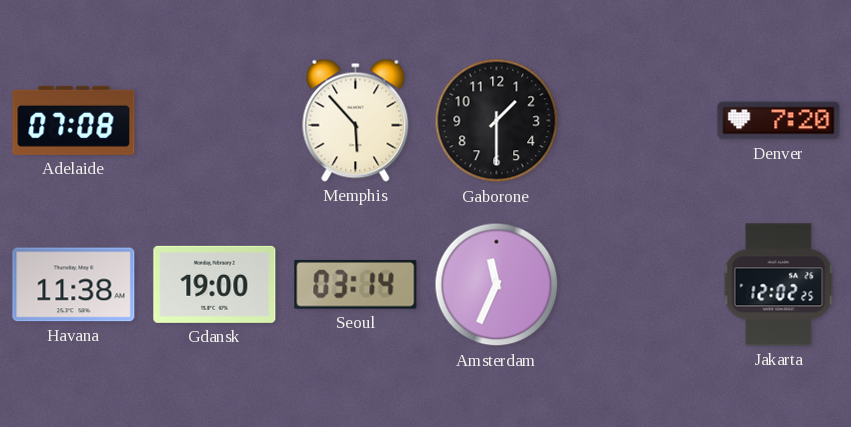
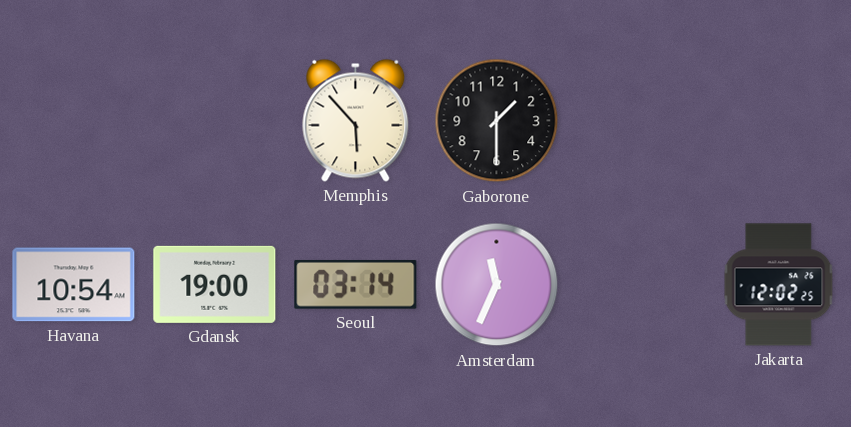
Adelaide: 07:08 -> none
Denver: 7:20 -> none
Havana: 11:38 -> 10:54
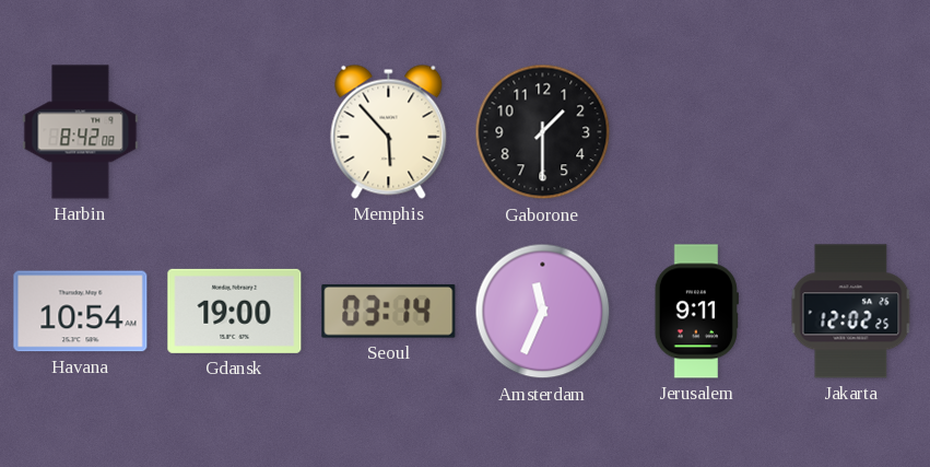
Harbin: none -> 8:42
Jerusalem: none -> 9:11
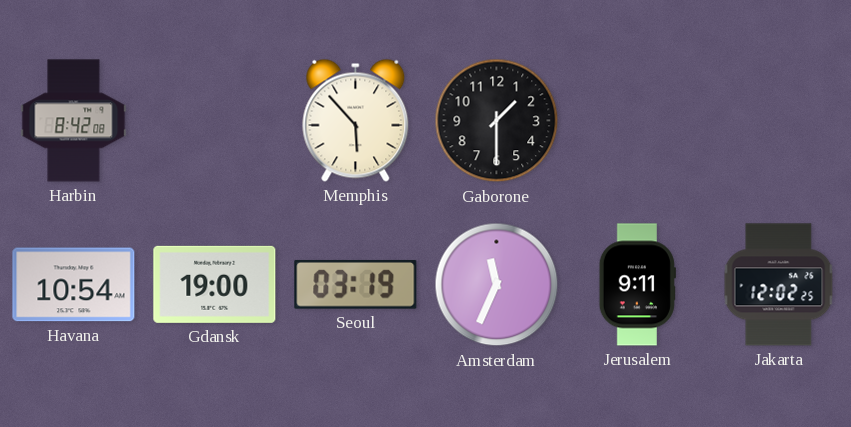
Seoul: 03:14 -> 03:19
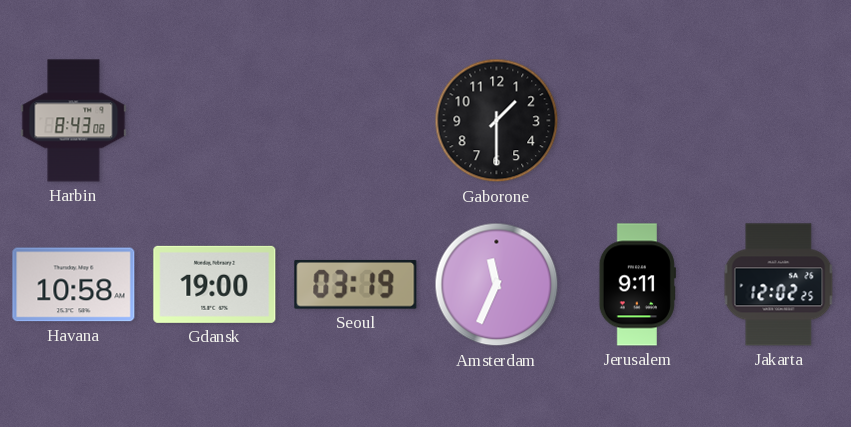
Harbin: 8:42 -> 8:43
Memphis: 5:53 -> none
Havana: 10:54 -> 10:58
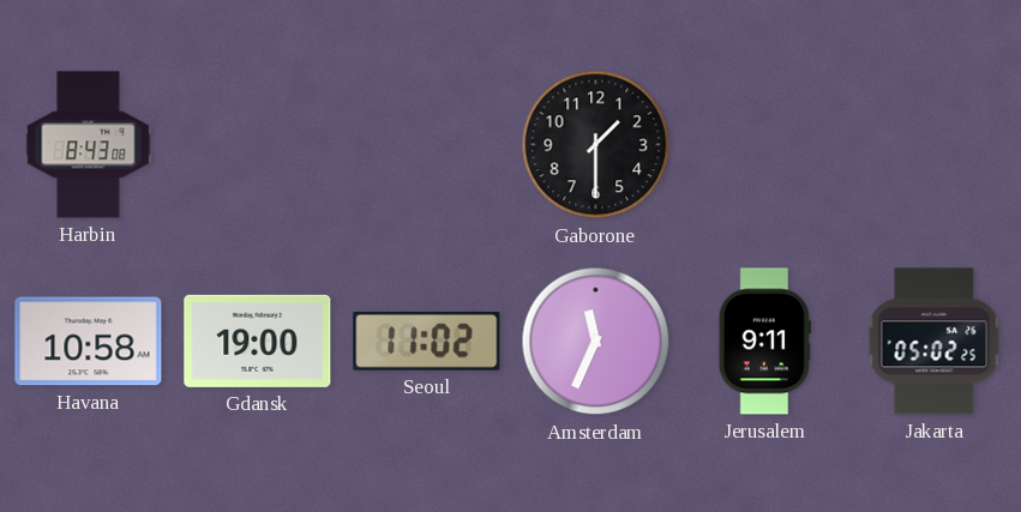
Seoul: 03:19 -> 11:02
Jakarta: 12:02 -> 05:02
